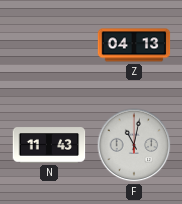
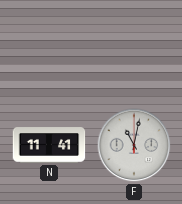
Z: 04:13 -> none
N: 11:43 -> 11:41
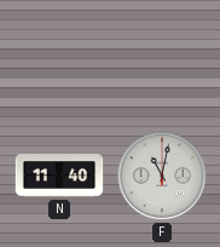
N: 11:41 -> 11:40
